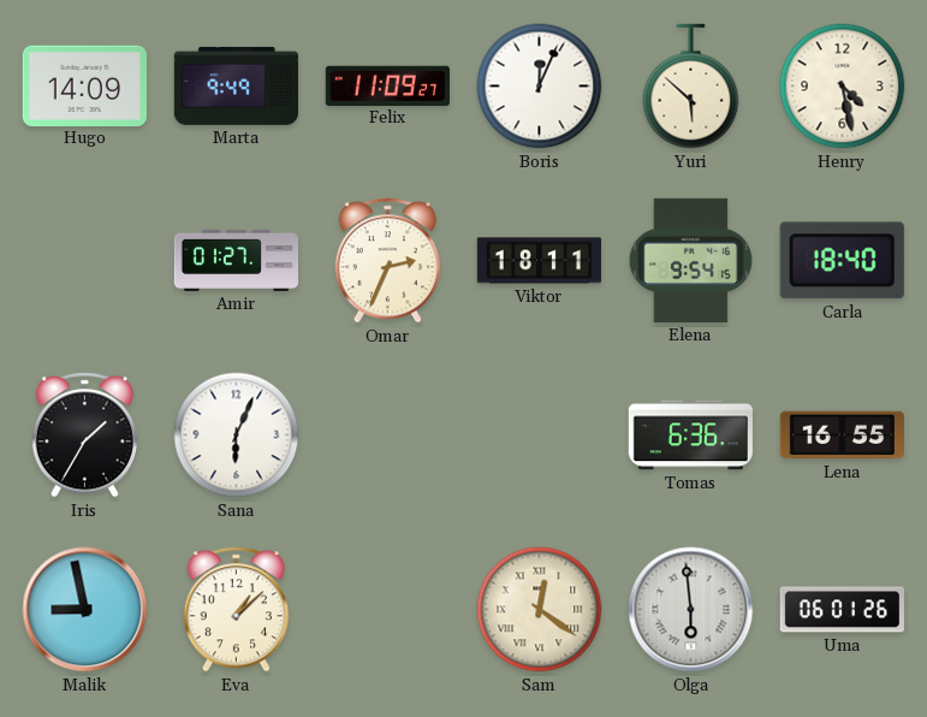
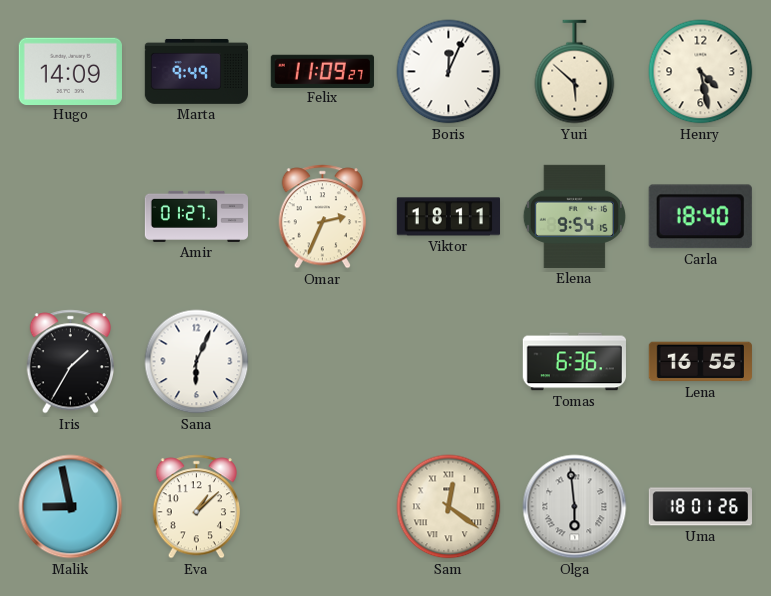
Uma: 06:01 -> 18:01
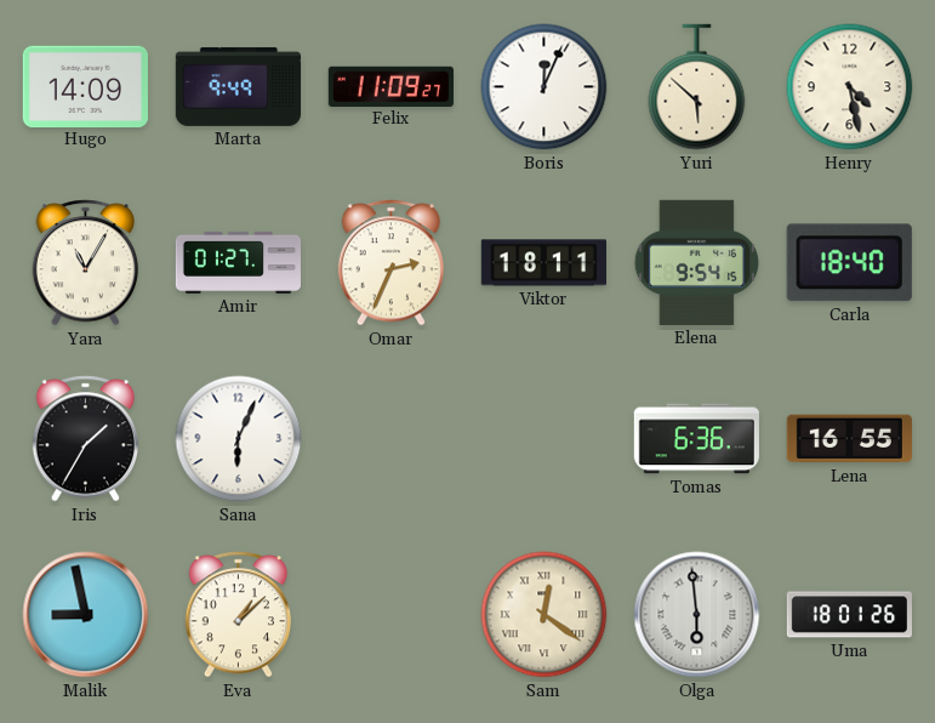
Yara: none -> 11:05
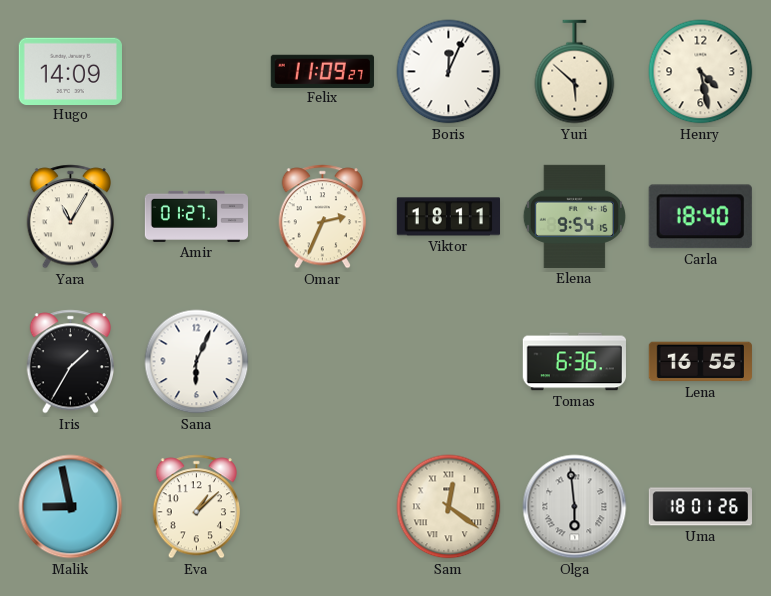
Marta: 9:49 -> none
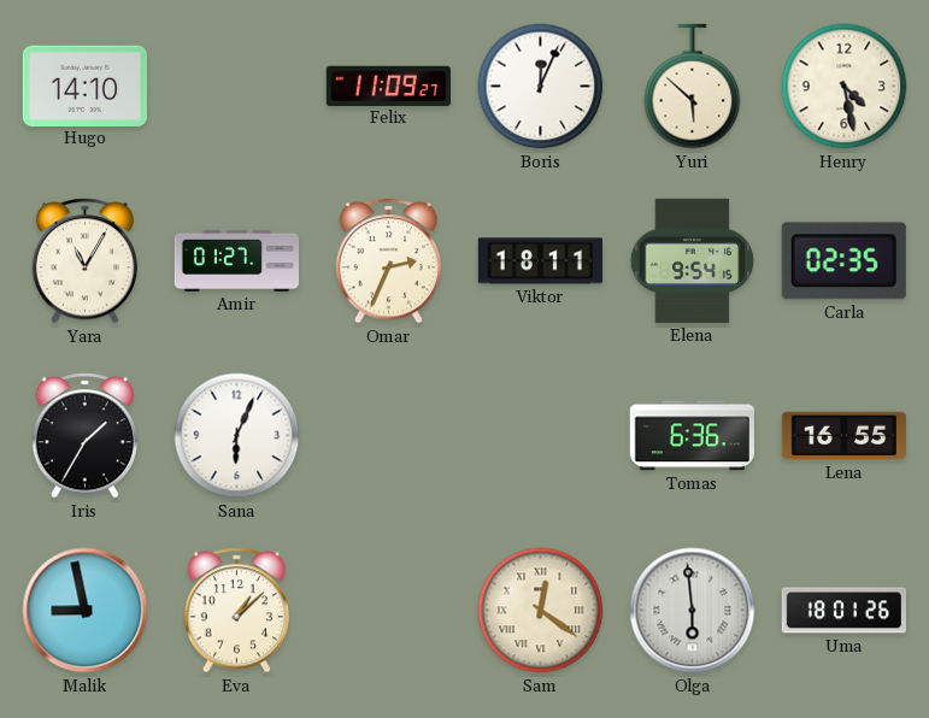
Hugo: 14:09 -> 14:10
Carla: 18:40 -> 02:35
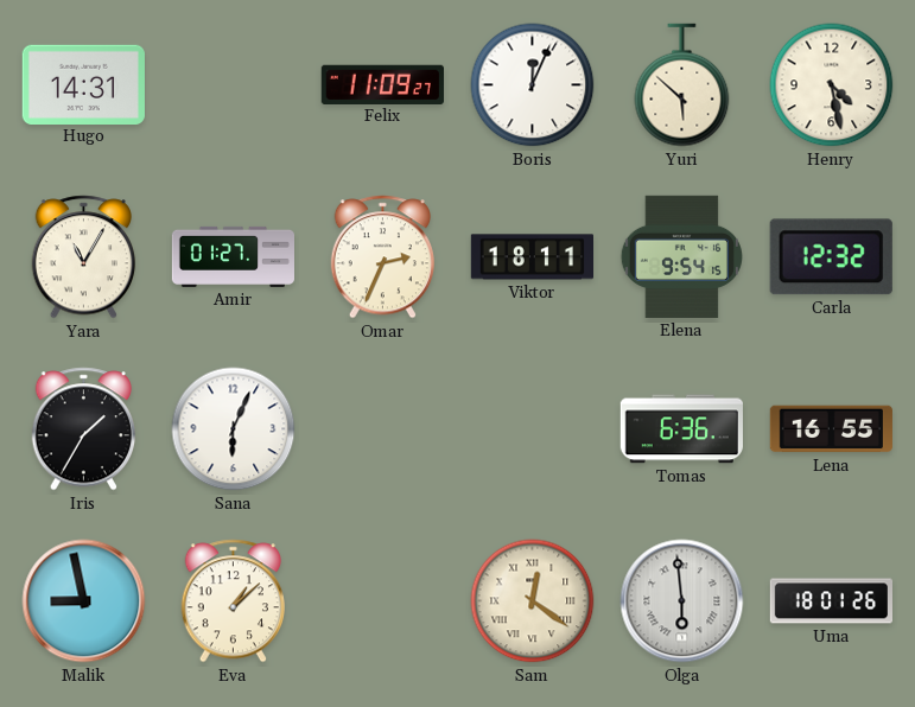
Hugo: 14:10 -> 14:31
Carla: 02:35 -> 12:32
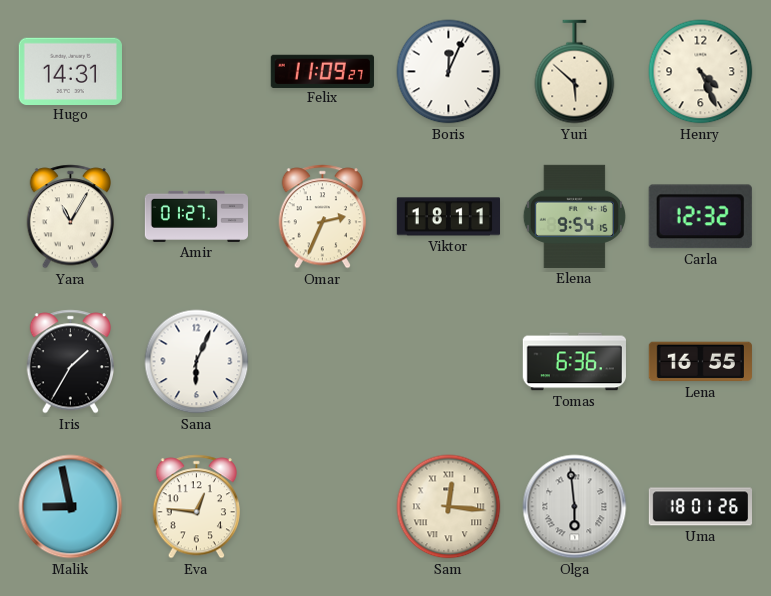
Henry: 4:28 -> 4:26
Eva: 1:08 -> 12:46
Sam: 12:21 -> 12:16
